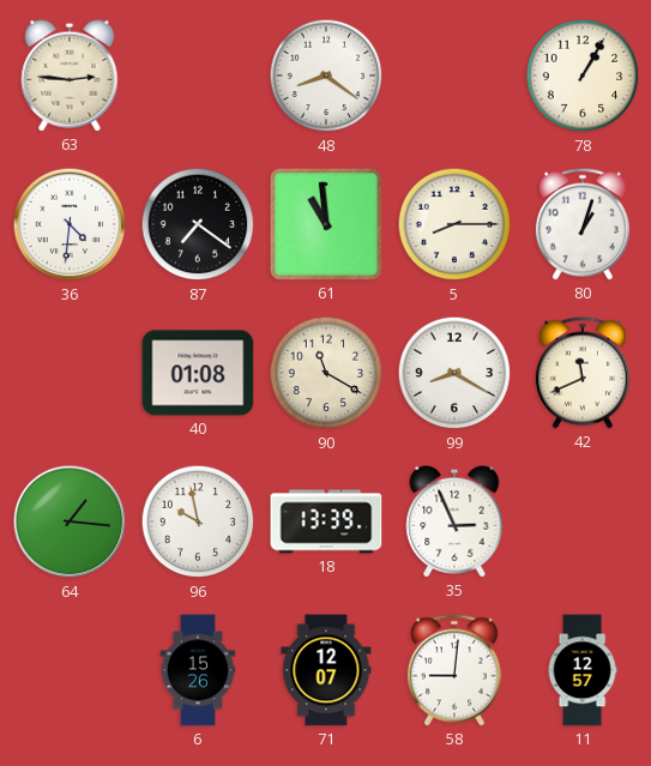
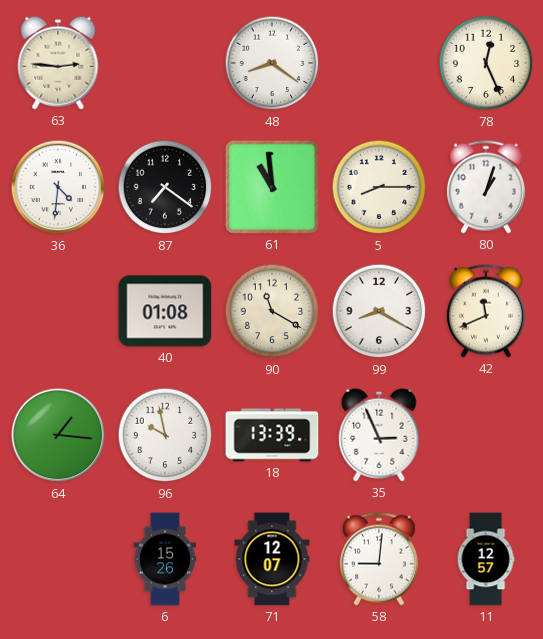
78: 1:05 -> 12:26
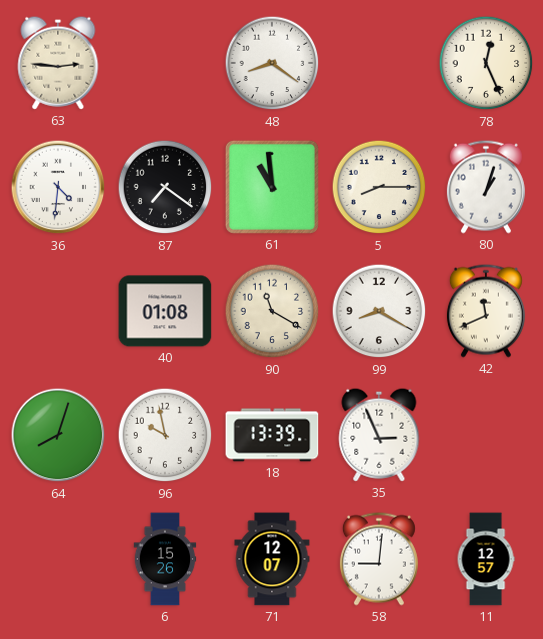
64: 1:16 -> 8:03
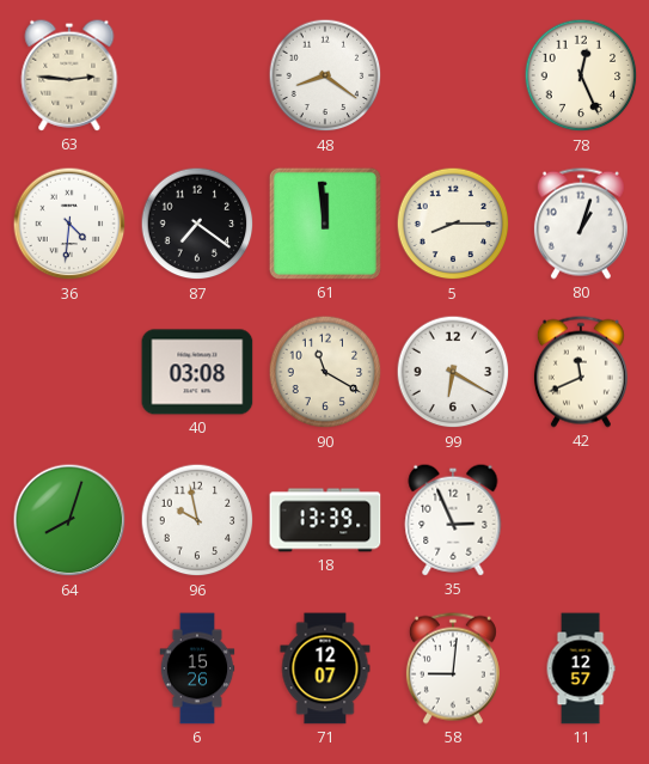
61: 10:59 -> 11:59
40: 01:08 -> 03:08
99: 8:20 -> 6:20
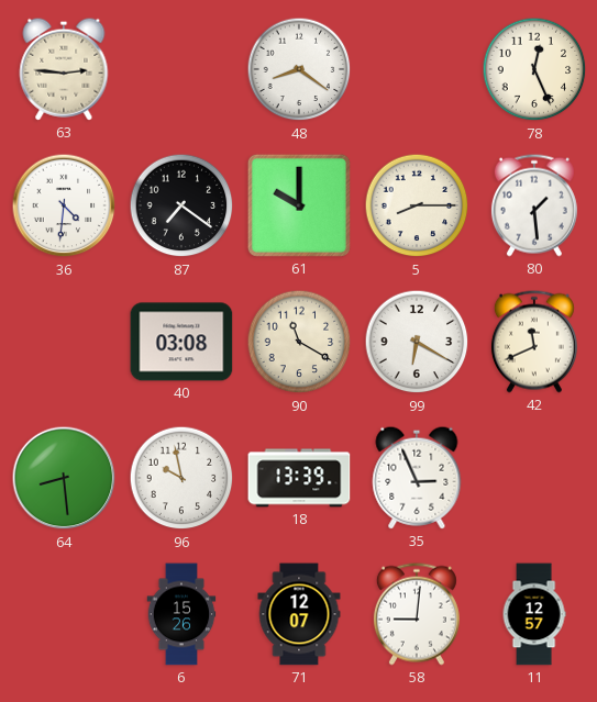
61: 11:59 -> 10:00
80: 1:03 -> 1:29
64: 8:03 -> 8:29
